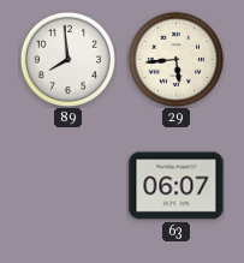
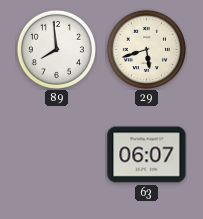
29: 5:44 -> 5:42
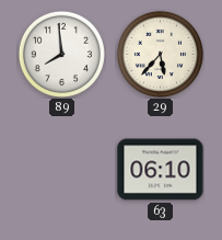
29: 5:42 -> 5:37
63: 06:07 -> 06:10
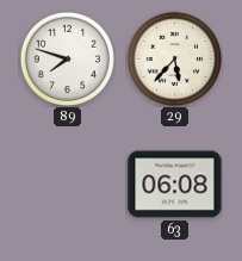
89: 7:59 -> 7:48
63: 06:10 -> 06:08
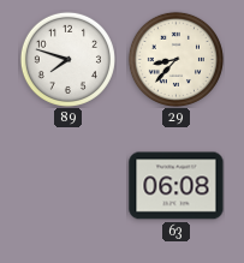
29: 5:37 -> 8:37
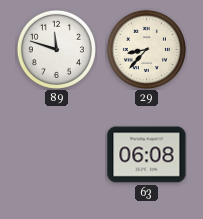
89: 7:48 -> 11:48
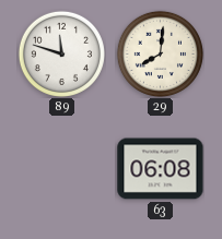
29: 8:37 -> 8:01
